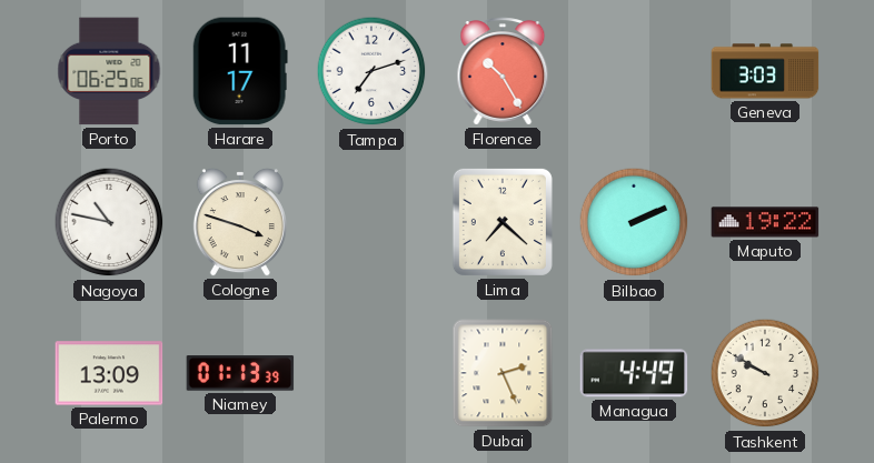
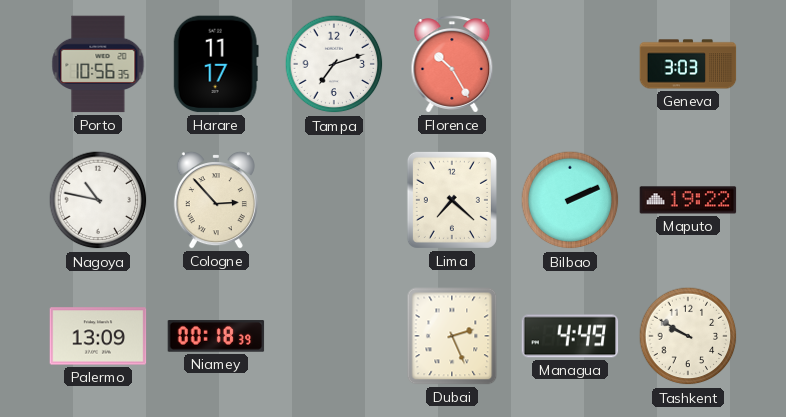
Porto: 06:25 -> 10:56
Cologne: 3:48 -> 2:53
Niamey: 01:13 -> 00:18
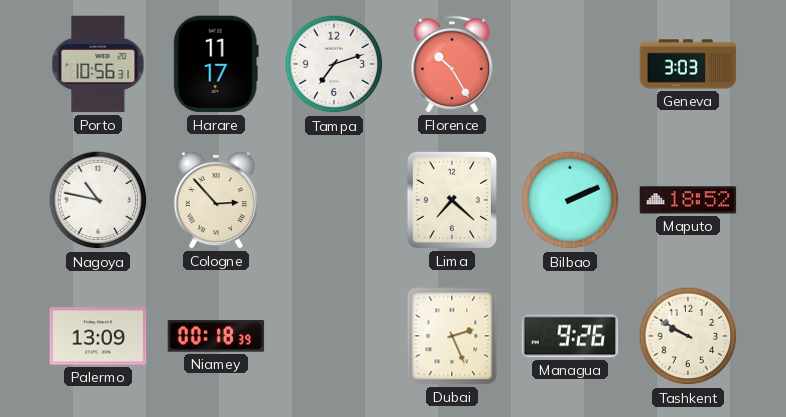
Porto: 10:56:35 -> 10:56:31
Maputo: 19:22 -> 18:52
Managua: 4:49 -> 9:26
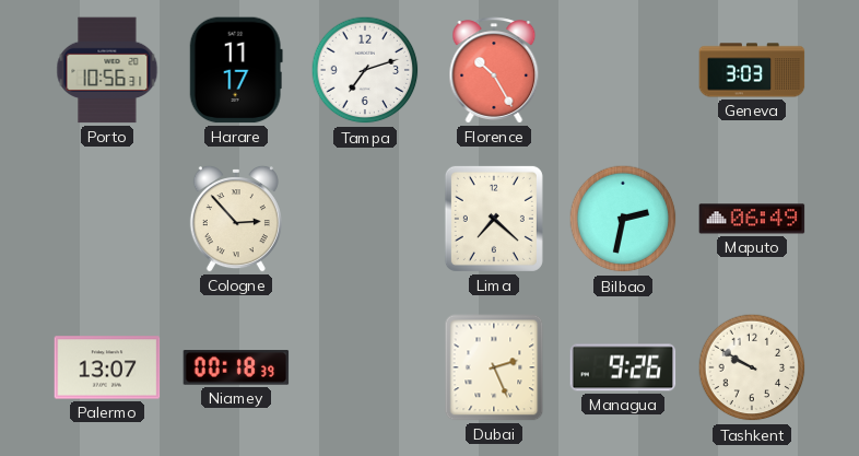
Nagoya: 10:47 -> none
Bilbao: 2:11 -> 2:32
Maputo: 18:52 -> 06:49
Palermo: 13:09 -> 13:07
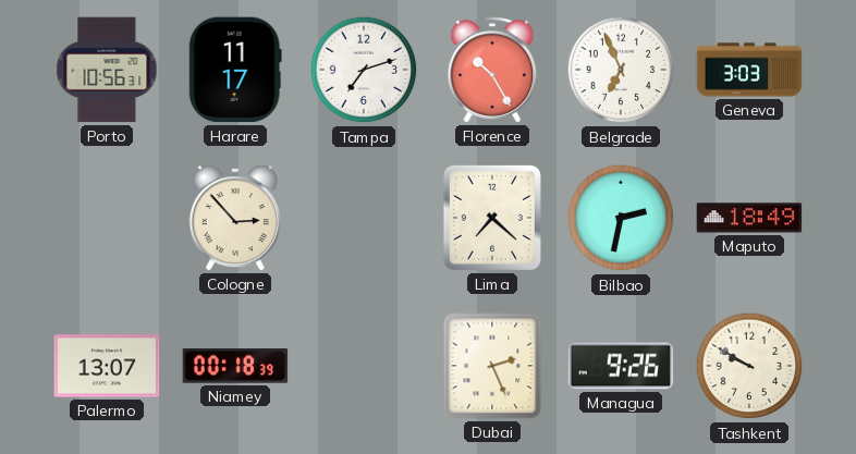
Belgrade: none -> 6:56
Maputo: 06:49 -> 18:49
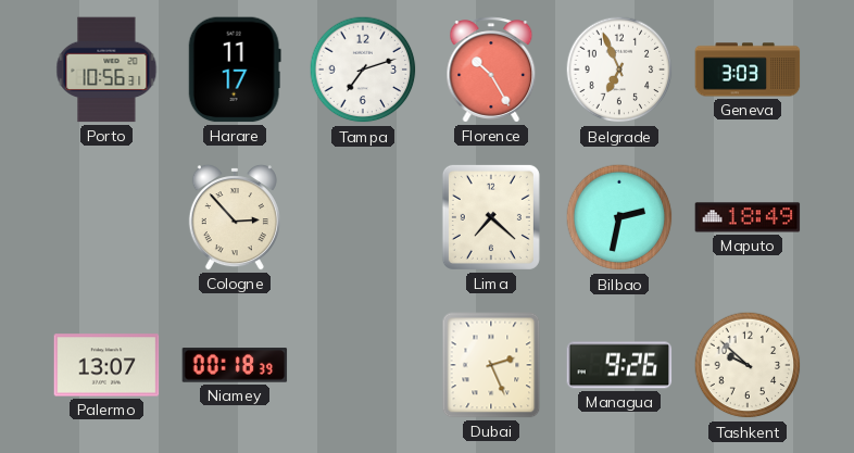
Tashkent: 9:50 -> 9:52
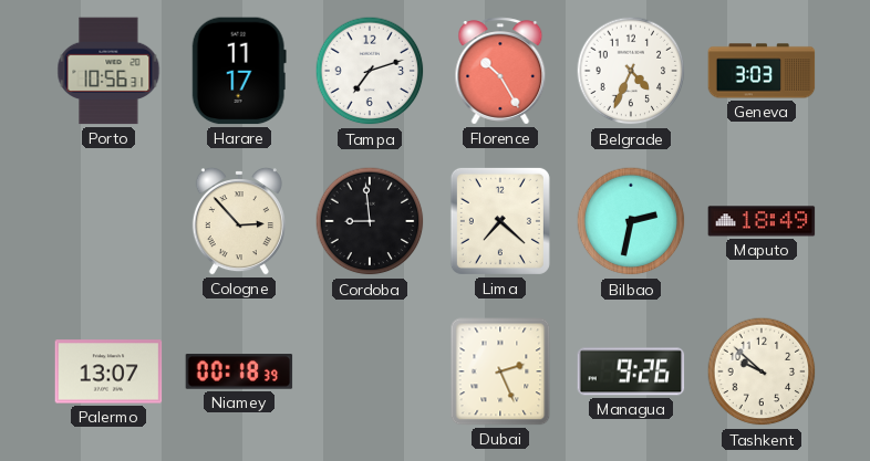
Belgrade: 6:56 -> 4:34
Cordoba: none -> 8:59
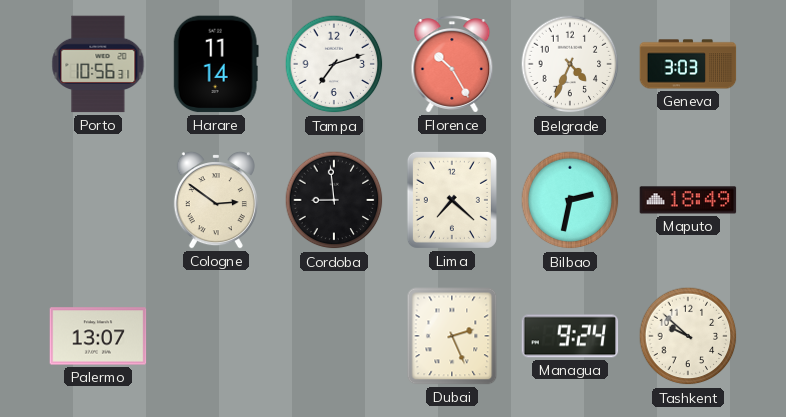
Harare: 11:17 -> 11:14
Cologne: 2:53 -> 2:51
Niamey: 00:18 -> none
Managua: 9:26 -> 9:24
